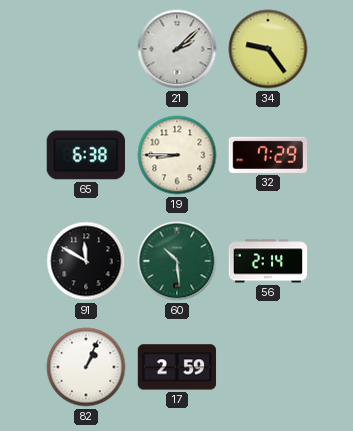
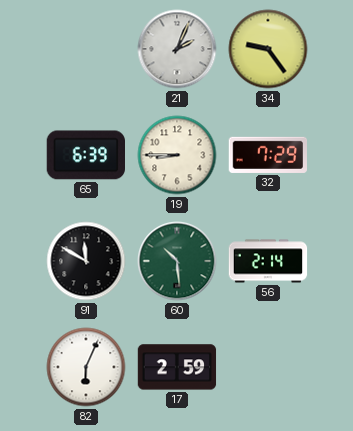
21: 2:08 -> 2:04
65: 6:38 -> 6:39
82: 1:04 -> 6:04
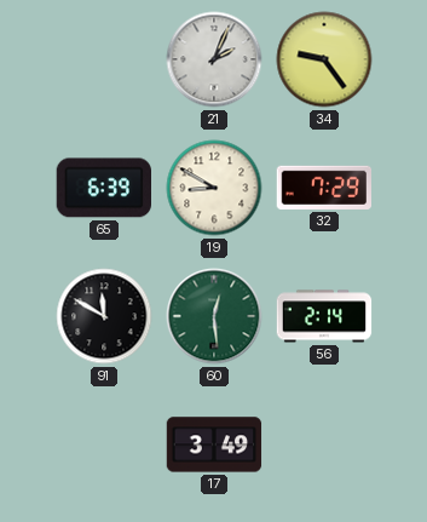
19: 8:45 -> 8:50
60: 10:29 -> 12:29
82: 6:04 -> none
17: 2:59 -> 3:49
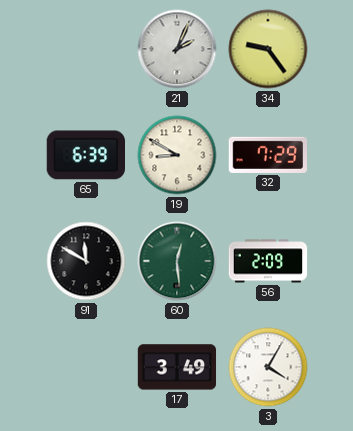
56: 2:14 -> 2:09
3: none -> 4:05
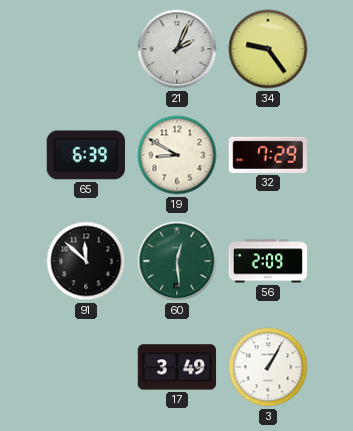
91: 11:50 -> 11:52
3: 4:05 -> 1:05
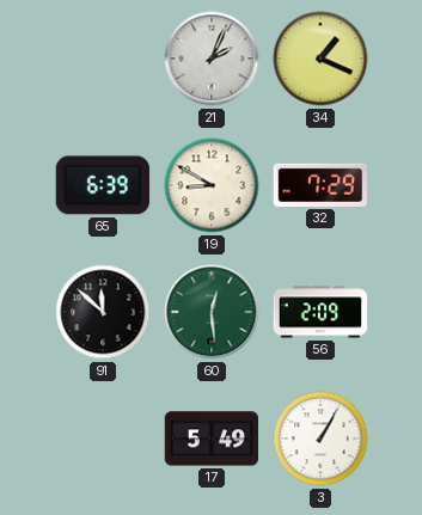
34: 9:24 -> 1:19
17: 3:49 -> 5:49
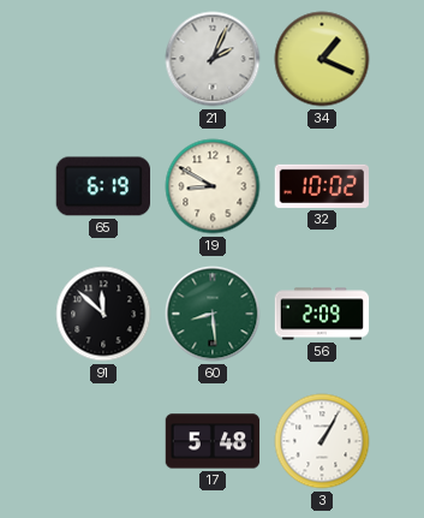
65: 6:39 -> 6:19
32: 7:29 -> 10:02
60: 12:29 -> 8:29
17: 5:49 -> 5:48
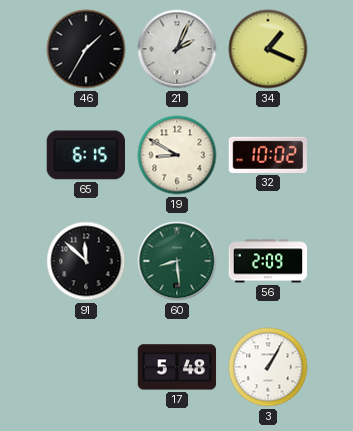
46: none -> 1:35
65: 6:19 -> 6:15
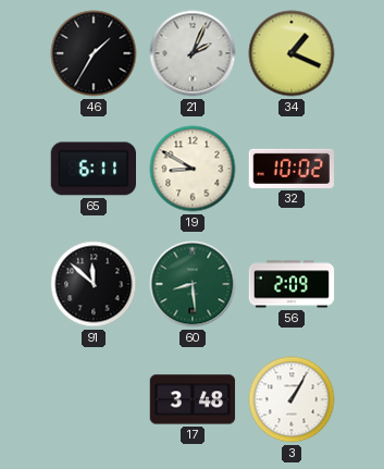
65: 6:15 -> 6:11
17: 5:48 -> 3:48
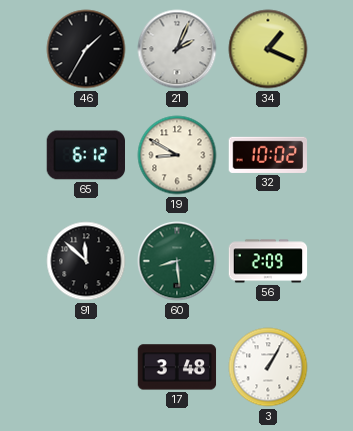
65: 6:11 -> 6:12
